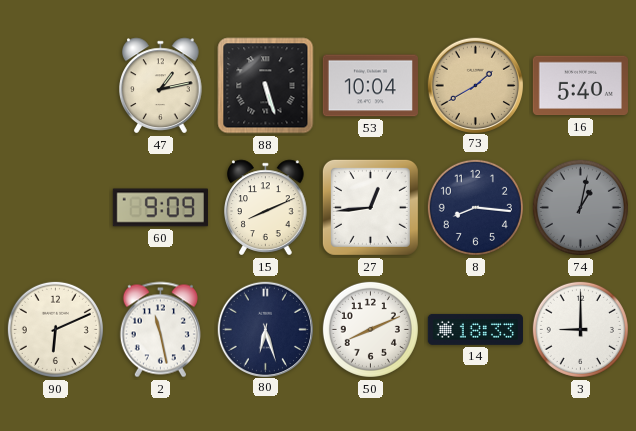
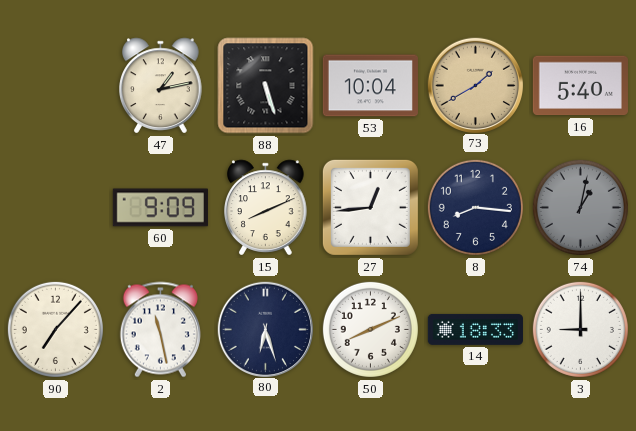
90: 6:11 -> 7:07
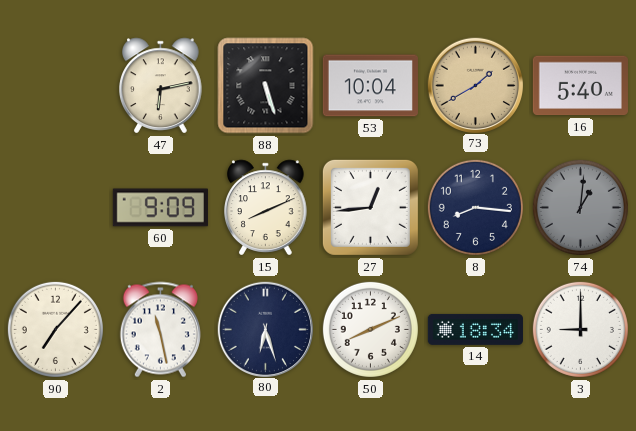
47: 1:13 -> 6:13
74: 1:02 -> 1:01
14: 18:33 -> 18:34
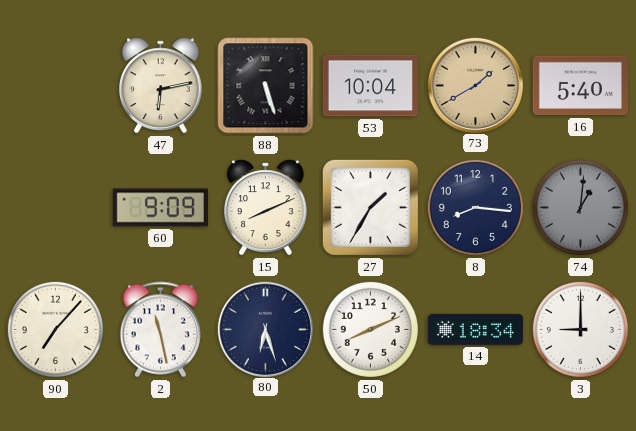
27: 12:44 -> 1:35
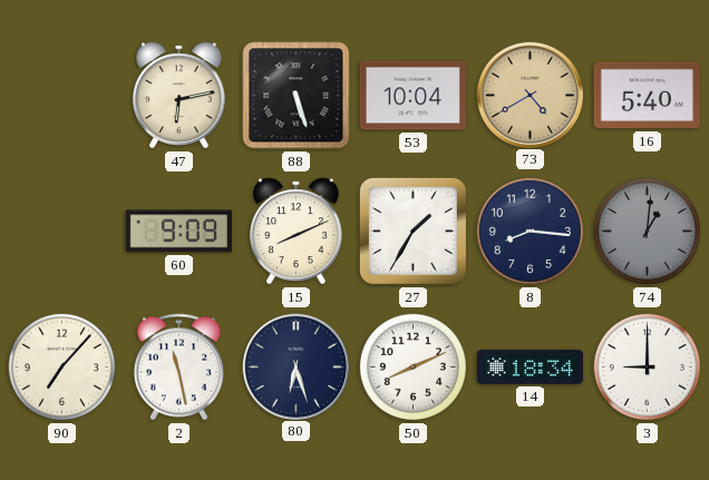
73: 1:40 -> 4:40
